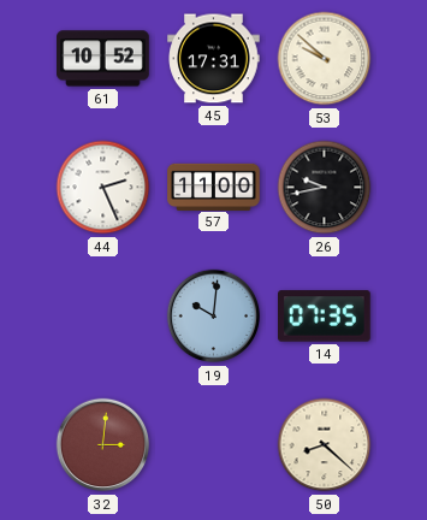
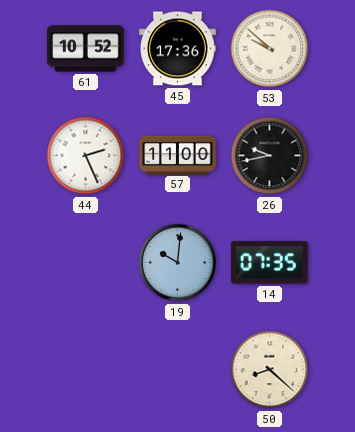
45: 17:31 -> 17:36
32: 3:01 -> none
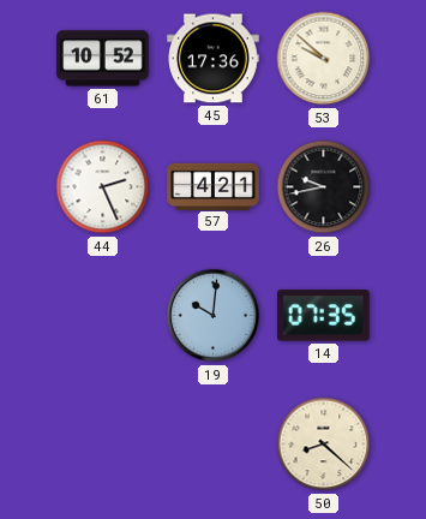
57: 11:00 -> 4:21
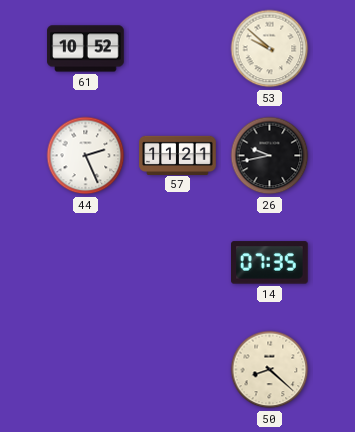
45: 17:36 -> none
57: 4:21 -> 11:21
19: 10:01 -> none
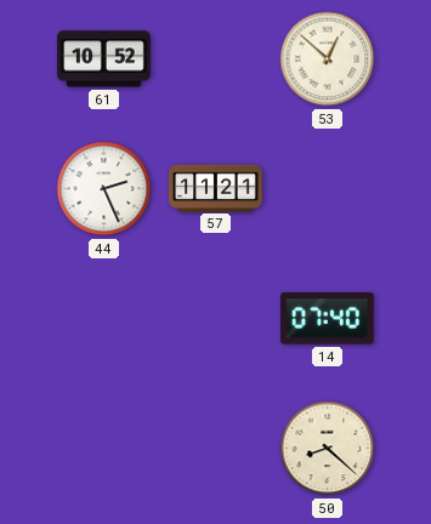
53: 9:52 -> 12:52
26: 9:43 -> none
14: 07:35 -> 07:40
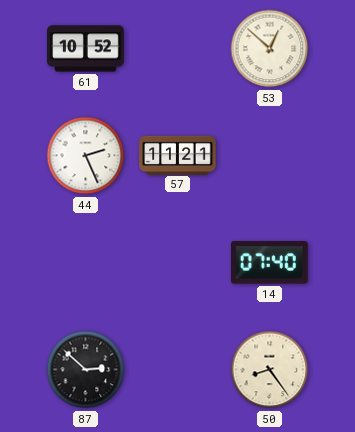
87: none -> 2:52
50: 8:22 -> 8:24
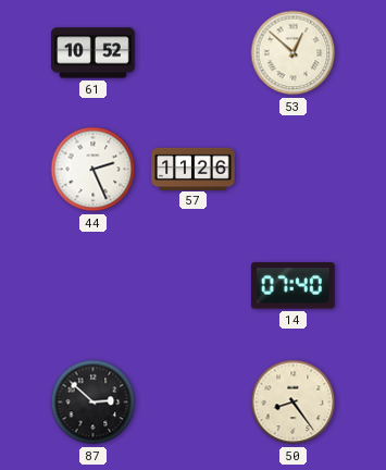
57: 11:21 -> 11:26
